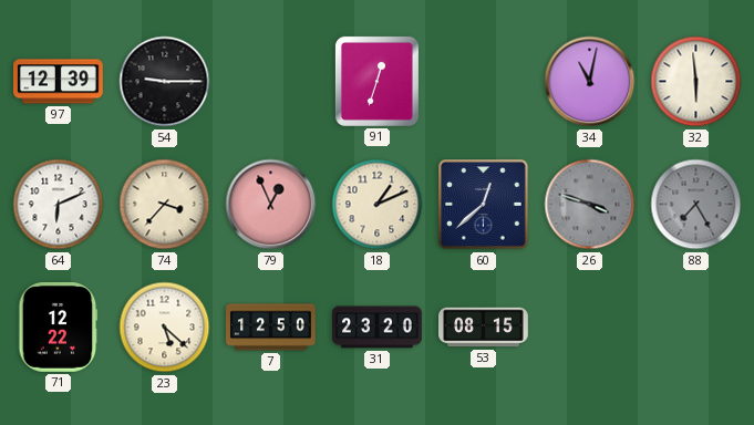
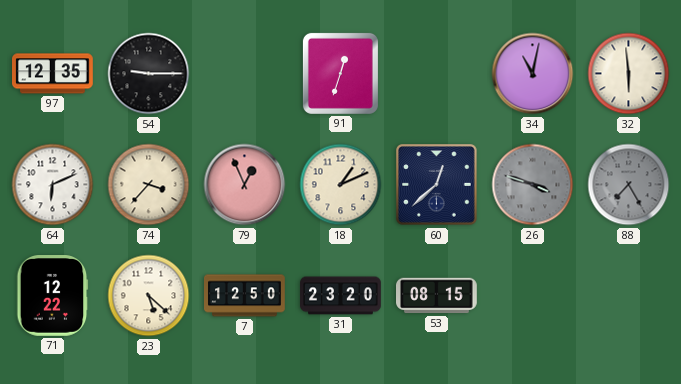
97: 12:39 -> 12:35
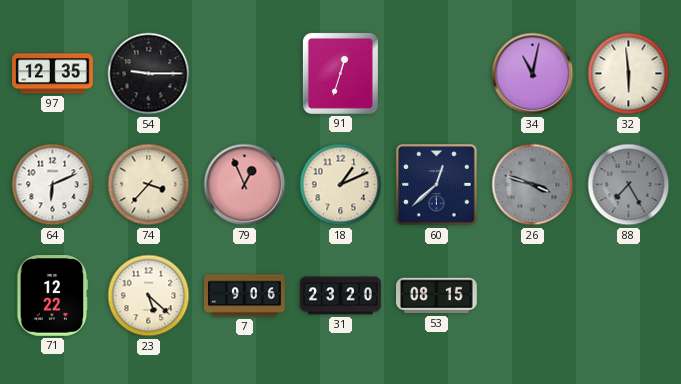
7: 12:50 -> 9:06
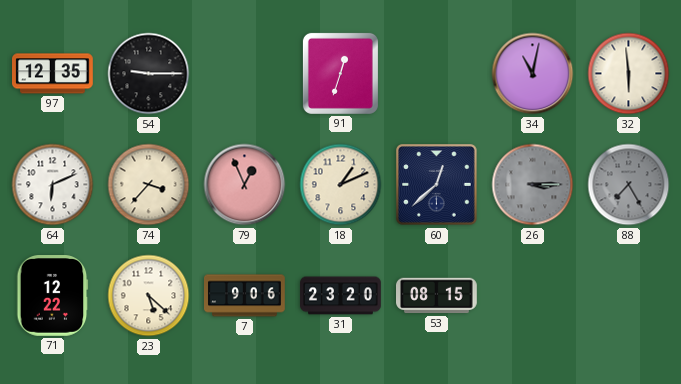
26: 3:48 -> 3:15
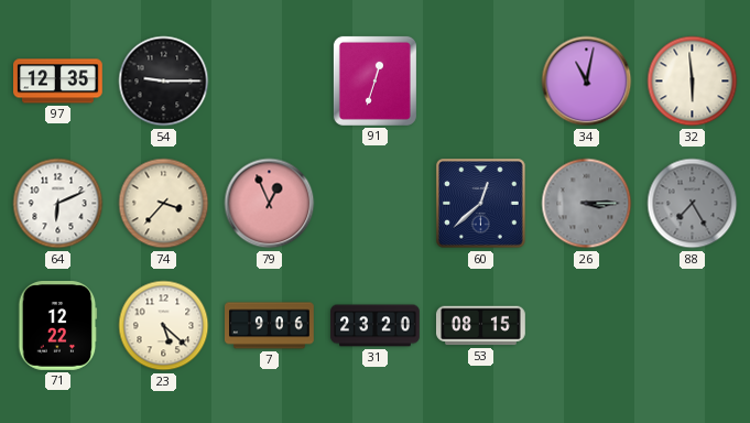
18: 1:11 -> none
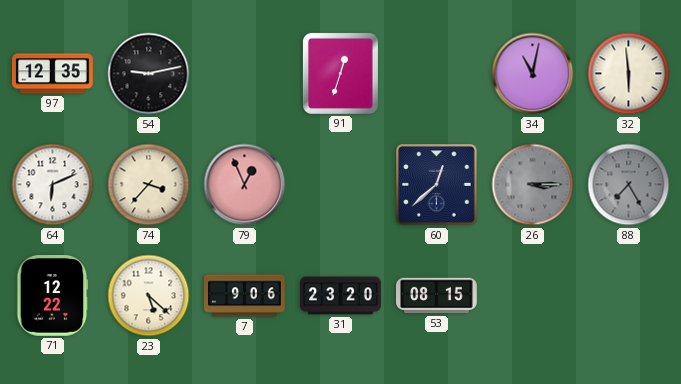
54: 9:15 -> 9:13
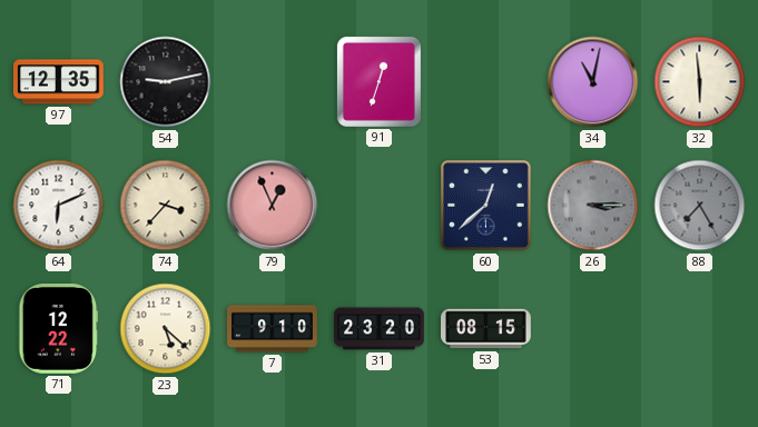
7: 9:06 -> 9:10
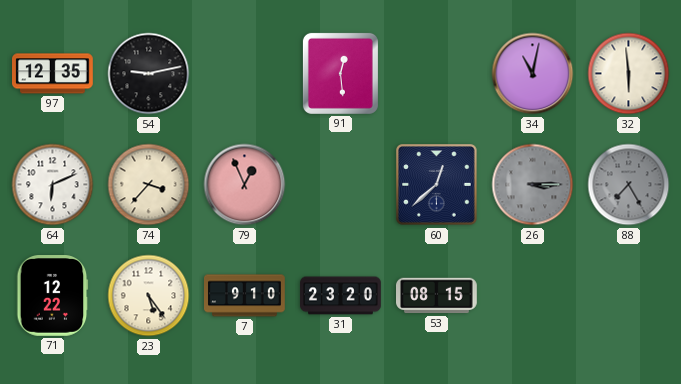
91: 12:33 -> 12:29
23: 5:22 -> 5:24
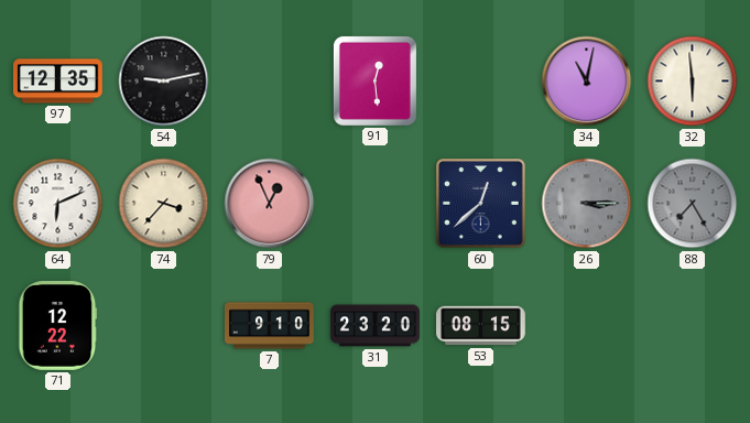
23: 5:24 -> none
